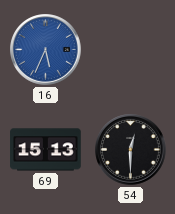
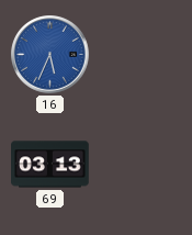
69: 15:13 -> 03:13
54: 12:30 -> none
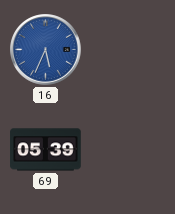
69: 03:13 -> 05:39
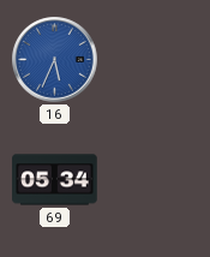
69: 05:39 -> 05:34
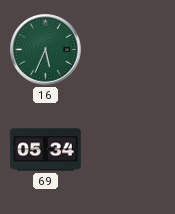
16 dial: blue -> green
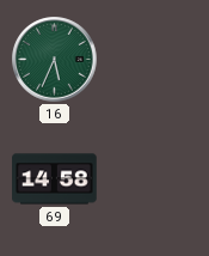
69: 05:34 -> 14:58
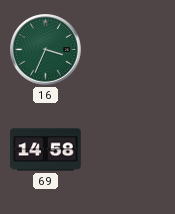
16: 5:34 -> 3:34
